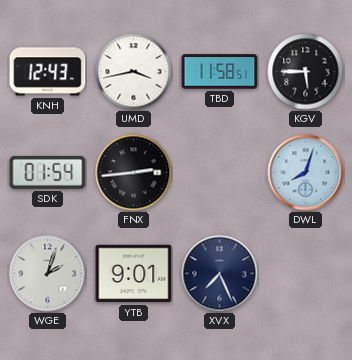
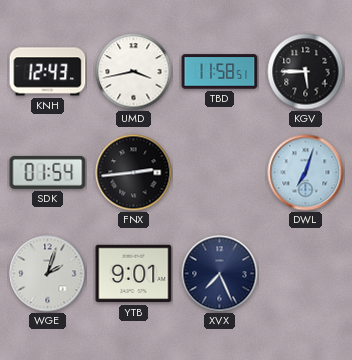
DWL: 8:03 -> 7:03
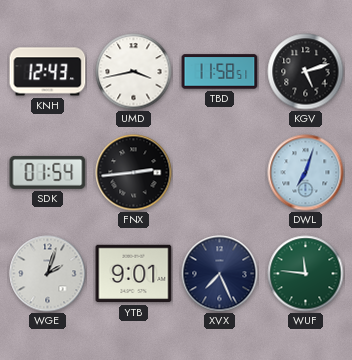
KGV: 5:45 -> 5:12
WUF: none -> 11:46
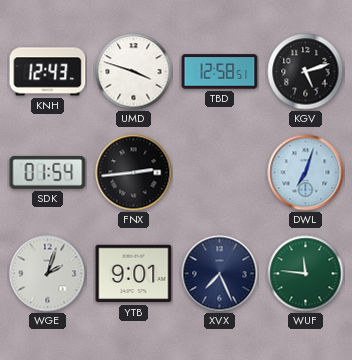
UMD: 3:43 -> 3:48
TBD: 11:58 -> 12:58
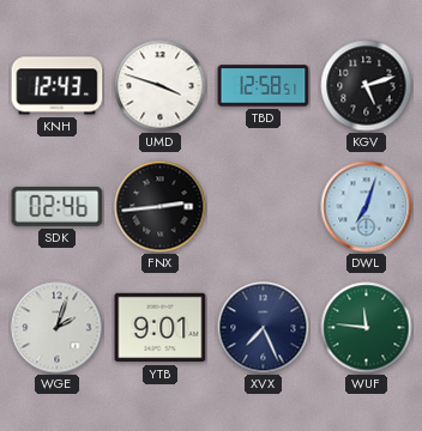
SDK: 01:54 -> 02:46
